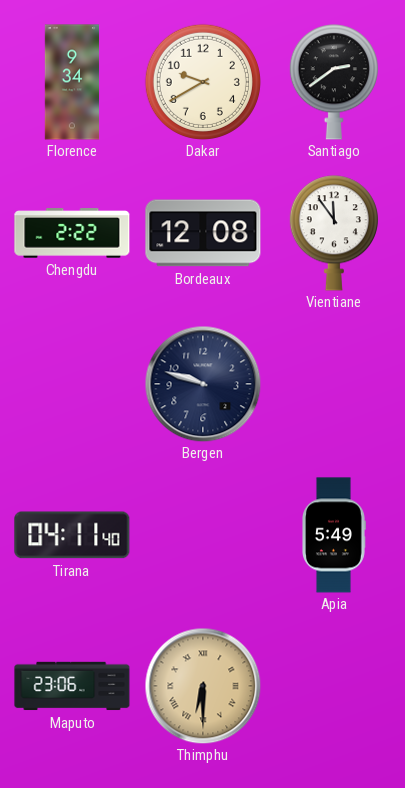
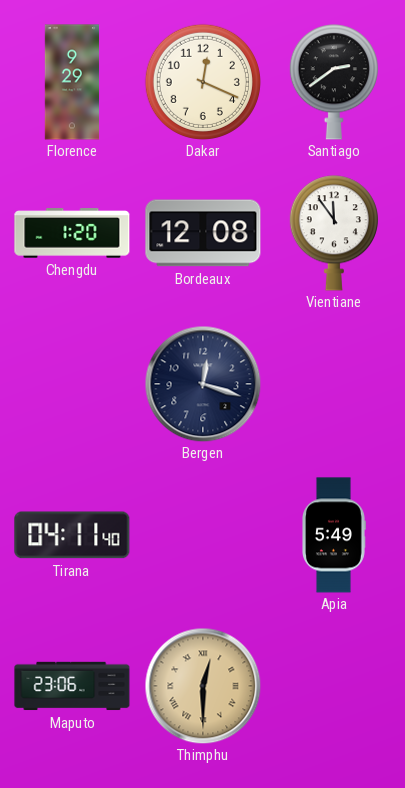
Florence: 9:34 -> 9:29
Dakar: 9:40 -> 12:19
Chengdu: 2:22 -> 1:20
Bergen: 9:48 -> 12:18
Thimphu: 6:30 -> 12:30
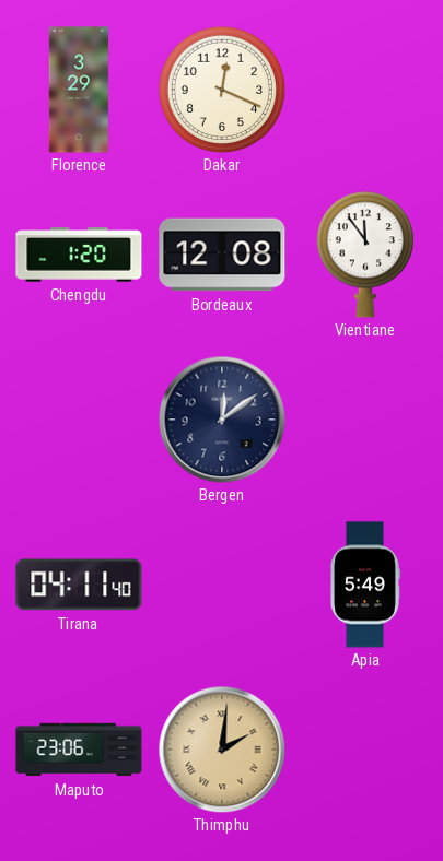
Florence: 9:29 -> 3:29
Santiago: 2:39 -> none
Bergen: 12:18 -> 12:09
Thimphu: 12:30 -> 2:01
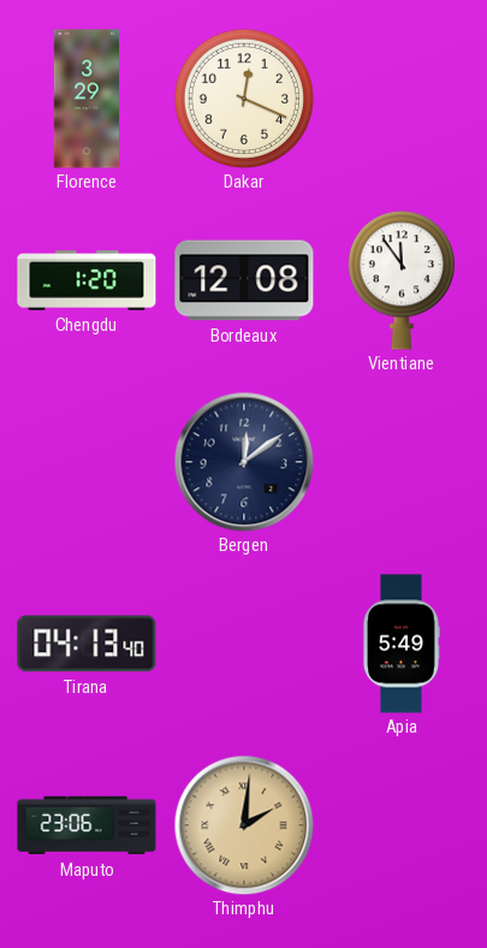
Tirana: 04:11 -> 04:13
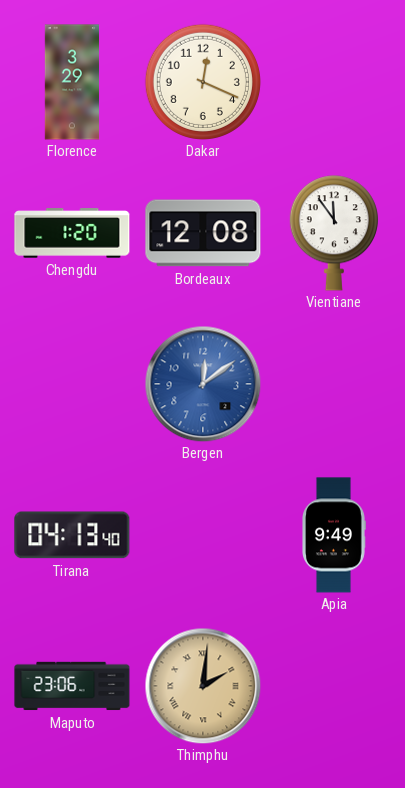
Bergen dial: navy -> blue
Apia: 5:49 -> 9:49
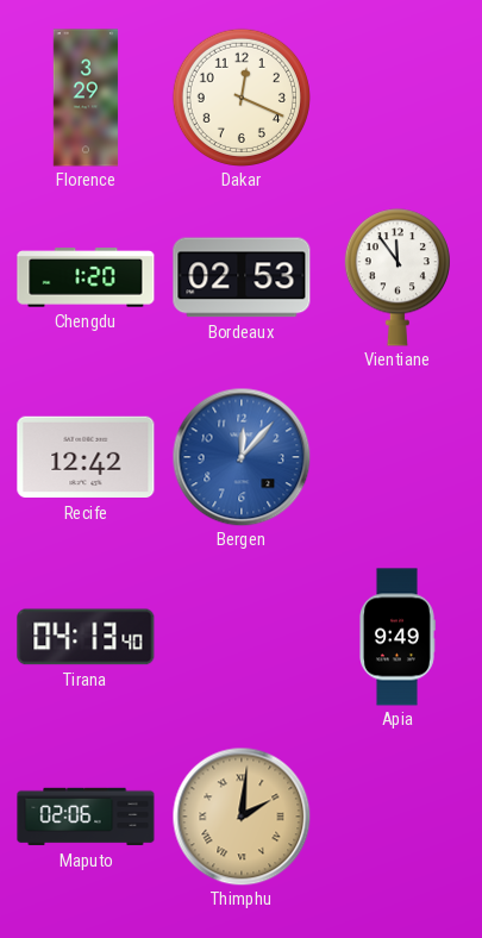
Bordeaux: 12:08 -> 02:53
Recife: none -> 12:42
Bergen: 12:09 -> 12:07
Maputo: 23:06 -> 02:06
